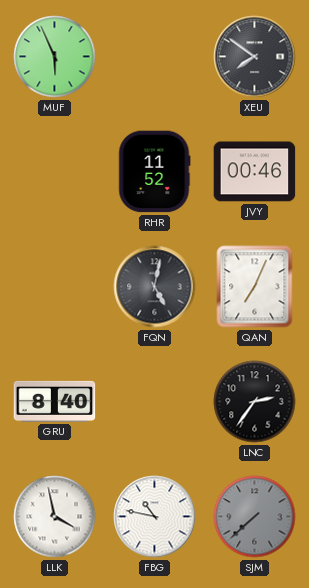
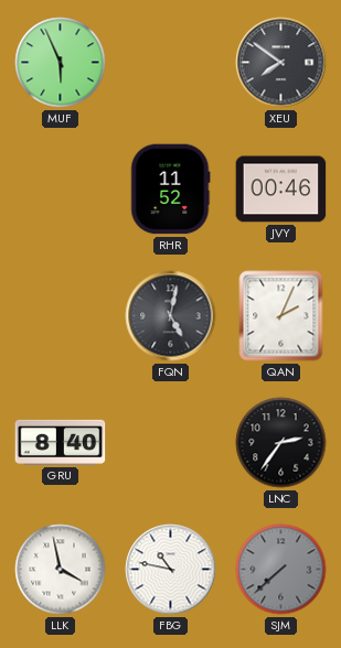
QAN: 7:04 -> 2:04
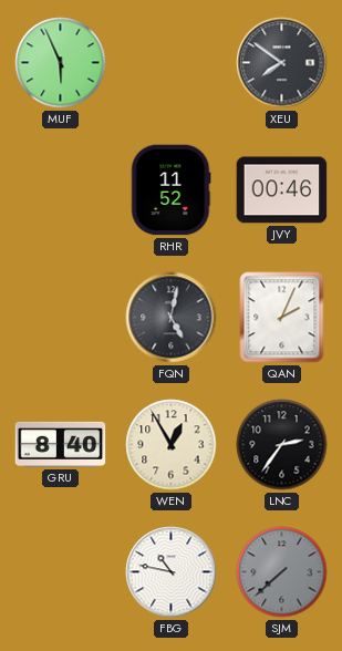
WEN: none -> 12:55
LLK: 3:58 -> none
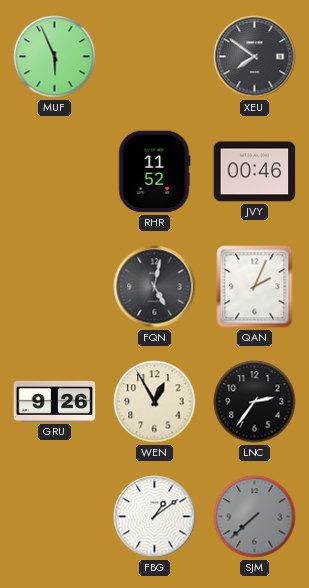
GRU: 8:40 -> 9:26
FBG: 10:47 -> 1:09
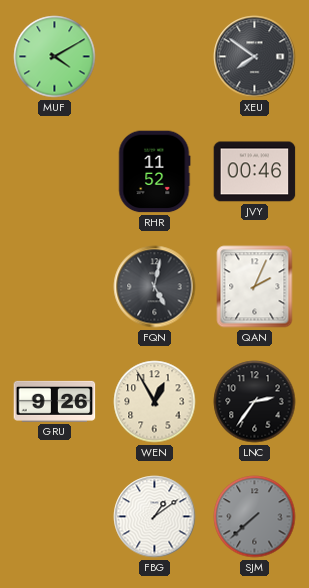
MUF: 5:56 -> 4:10
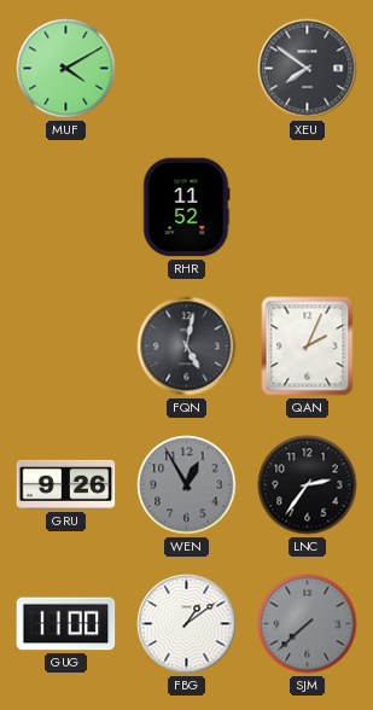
JVY: 00:46 -> none
WEN dial: cream -> grey
GUG: none -> 11:00
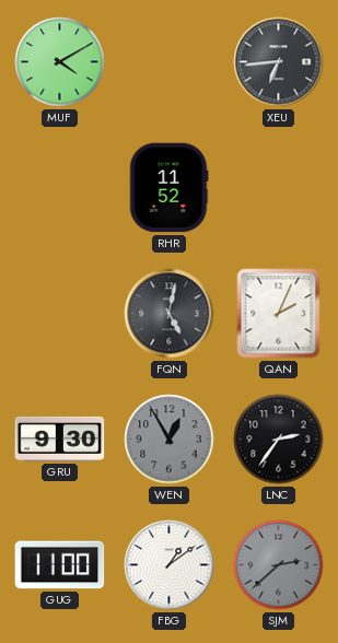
XEU: 7:51 -> 6:44
GRU: 9:26 -> 9:30
SJM: 7:38 -> 2:38
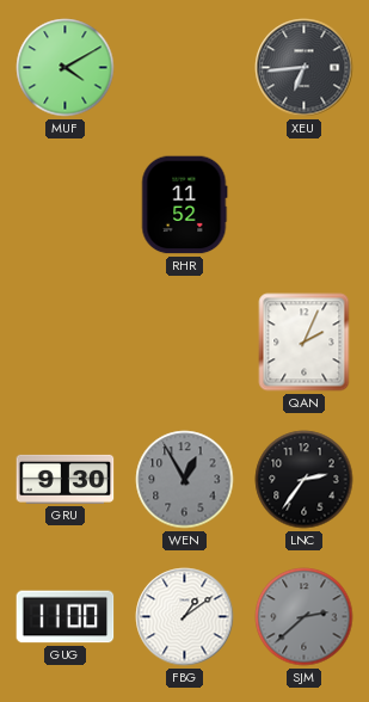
FQN: 5:02 -> none
